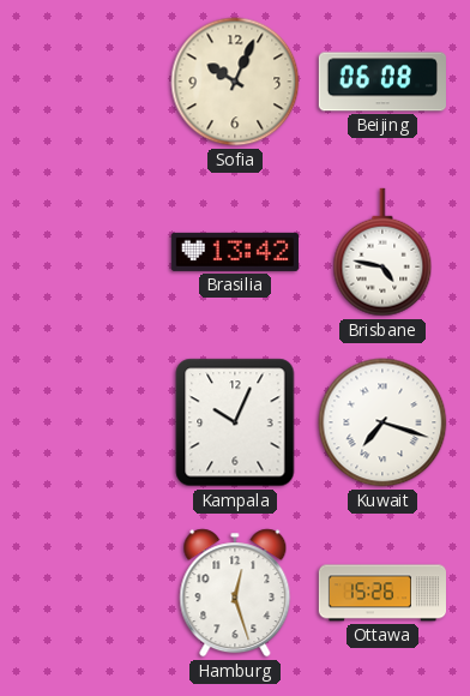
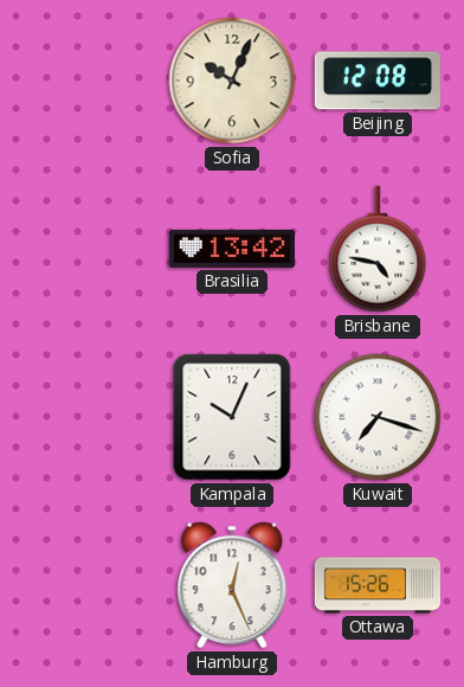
Beijing: 06:08 -> 12:08
Hamburg: 12:27 -> 12:26
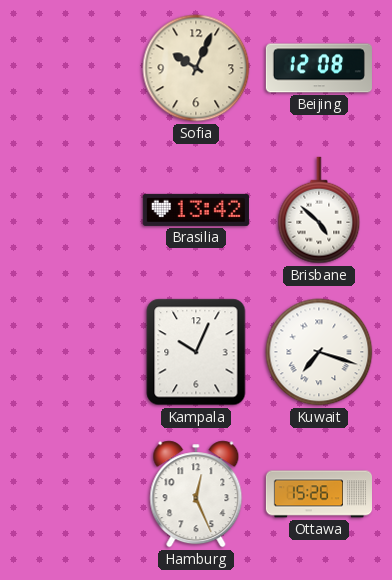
Brisbane: 4:47 -> 4:52
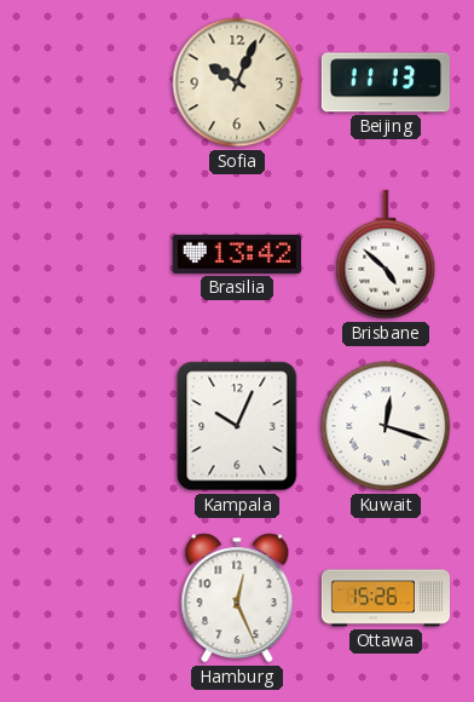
Beijing: 12:08 -> 11:13
Kuwait: 7:18 -> 12:18
